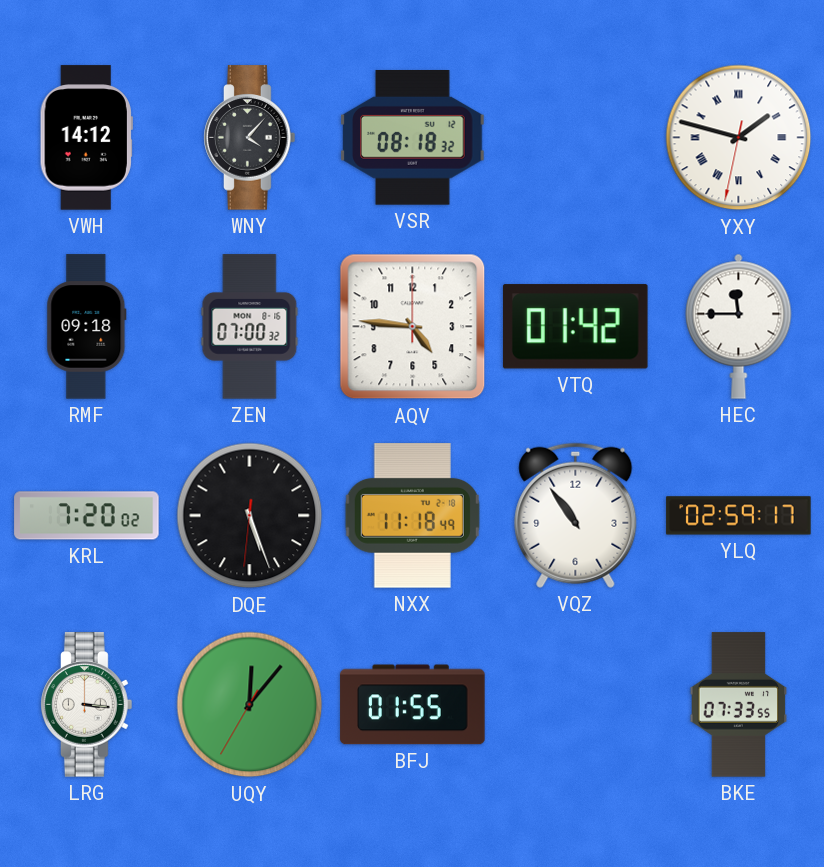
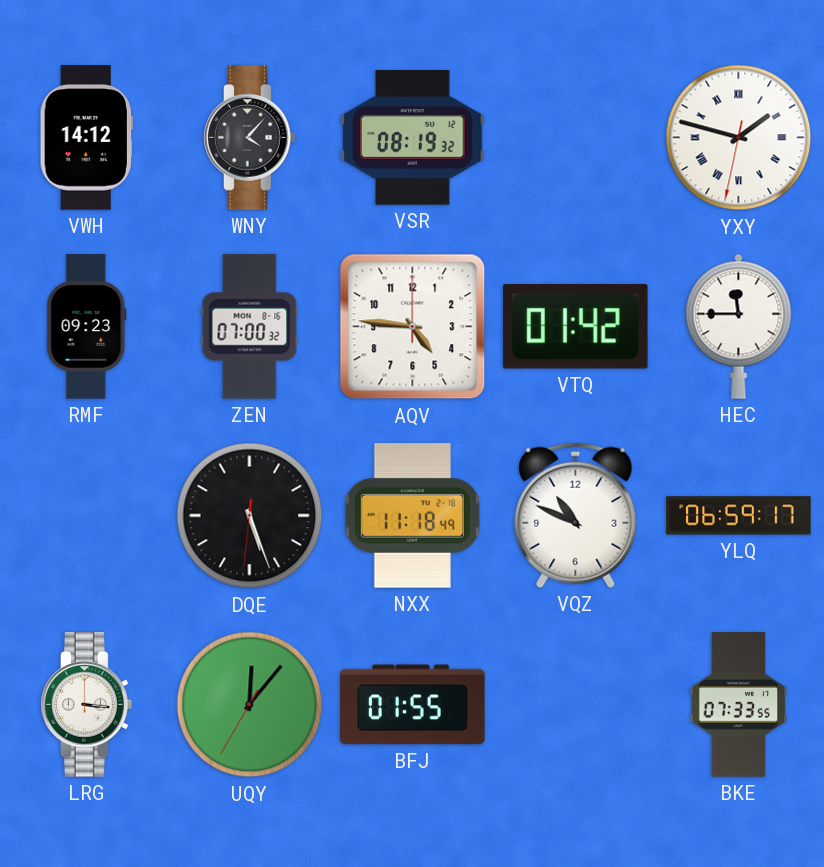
VSR: 08:18 -> 08:19
RMF: 09:18 -> 09:23
KRL: 7:20 -> none
VQZ: 10:54 -> 10:49
YLQ: 02:59 -> 06:59
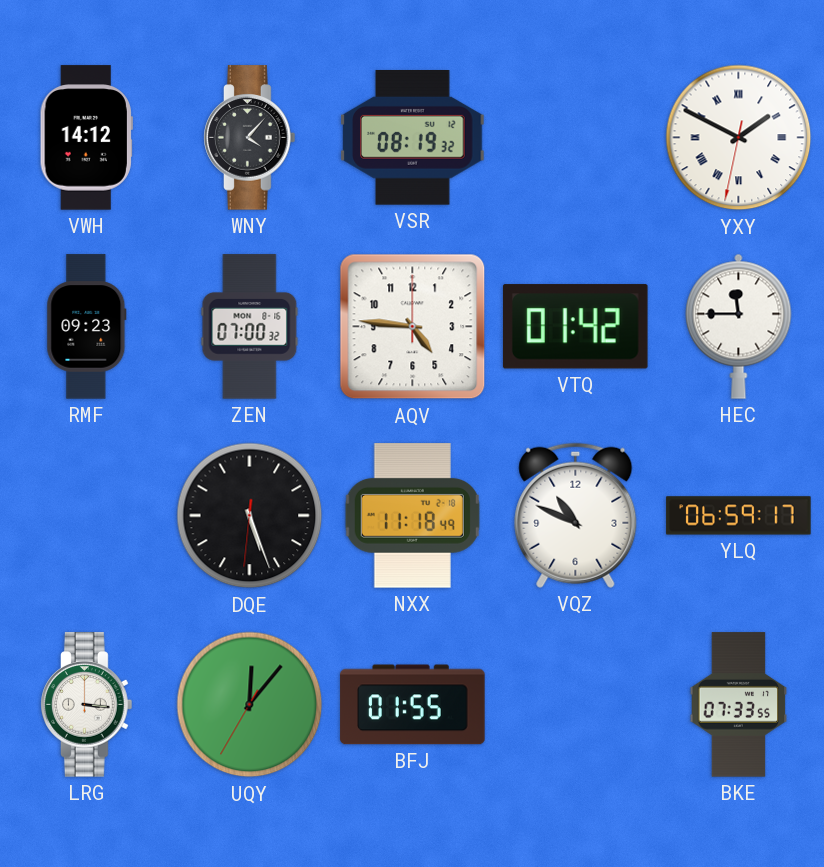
YXY: 1:47 -> 1:49
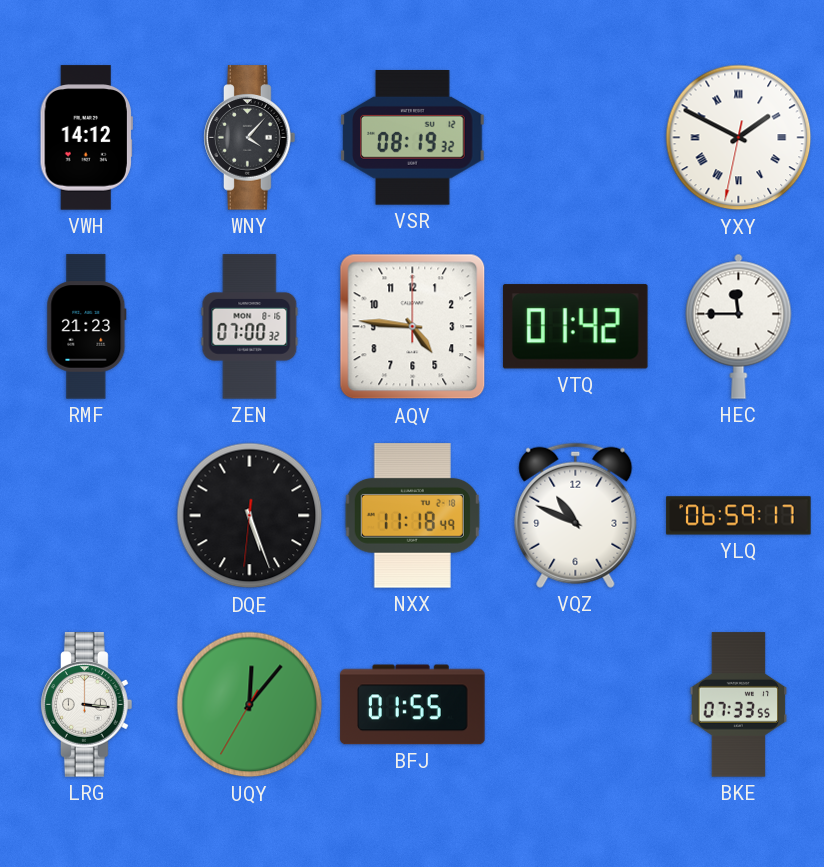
RMF: 09:23 -> 21:23
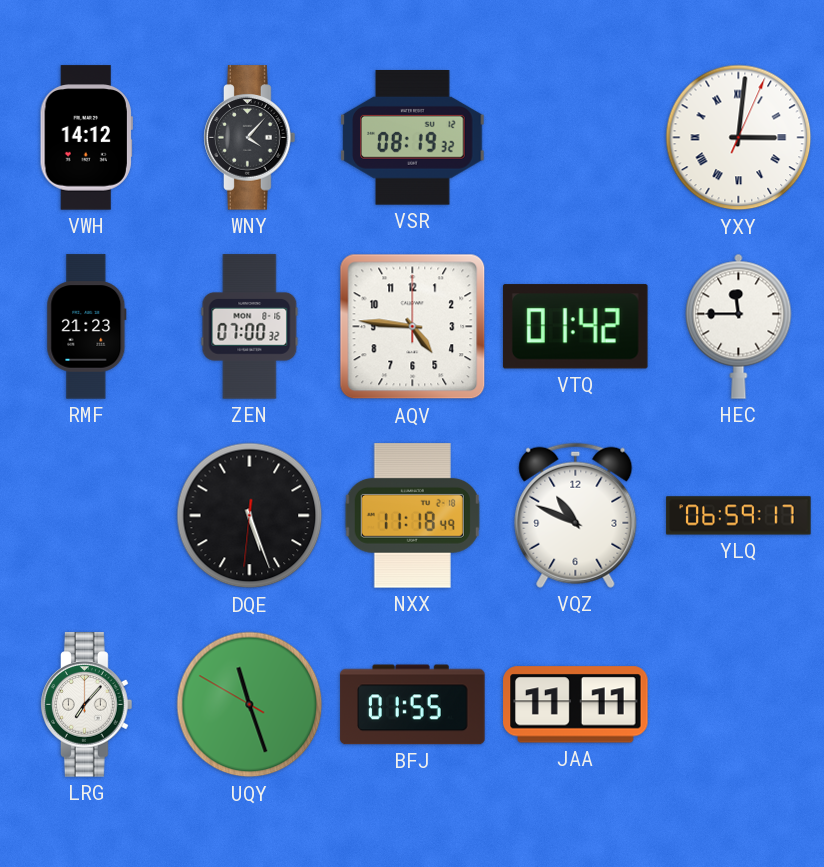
YXY: 1:49 -> 3:01
LRG: 3:16 -> 7:07
UQY: 12:06 -> 11:26
JAA: none -> 11:11
BKE: 07:33 -> none
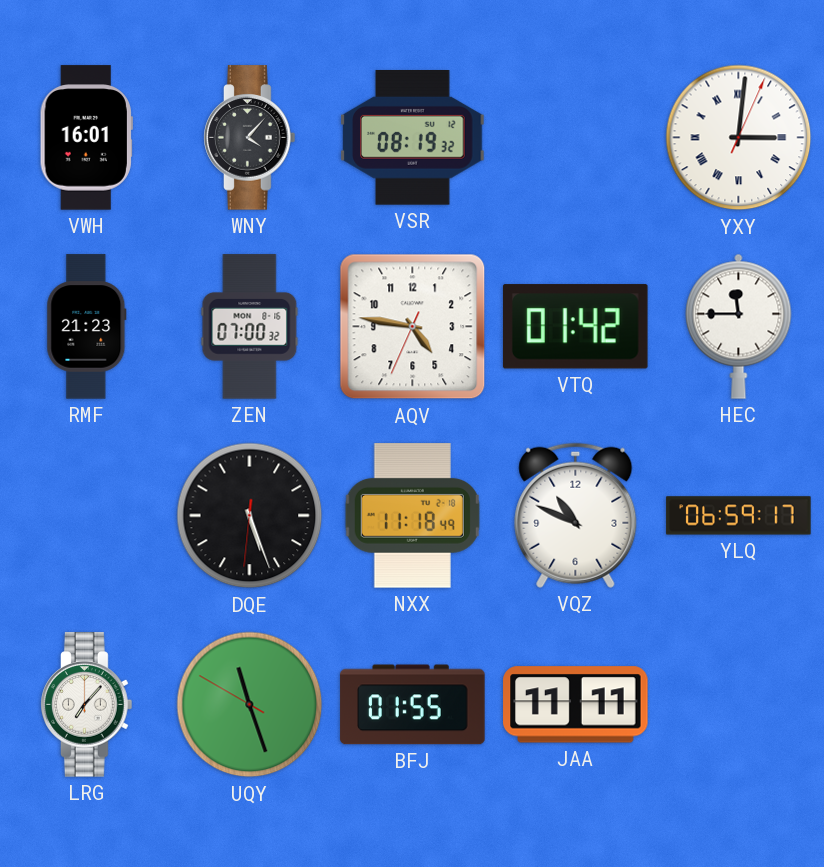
VWH: 14:12 -> 16:01
AQV: 4:46:00 -> 4:46:34
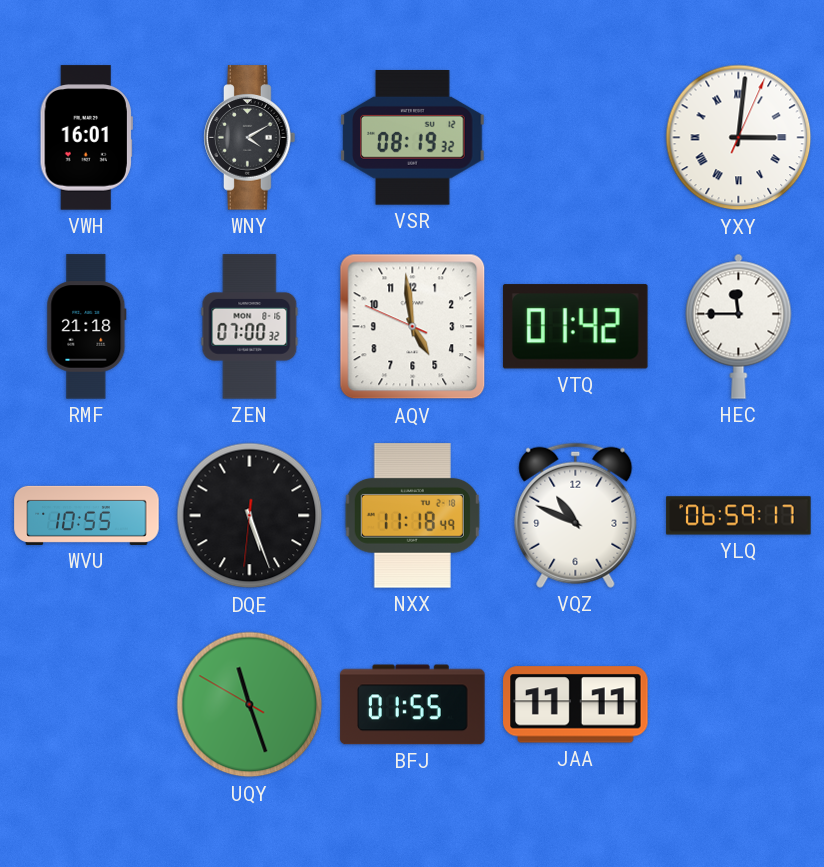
WNY: 4:07 -> 4:10
RMF: 21:23 -> 21:18
AQV: 4:46 -> 4:58
WVU: none -> 10:55
LRG: 7:07 -> none
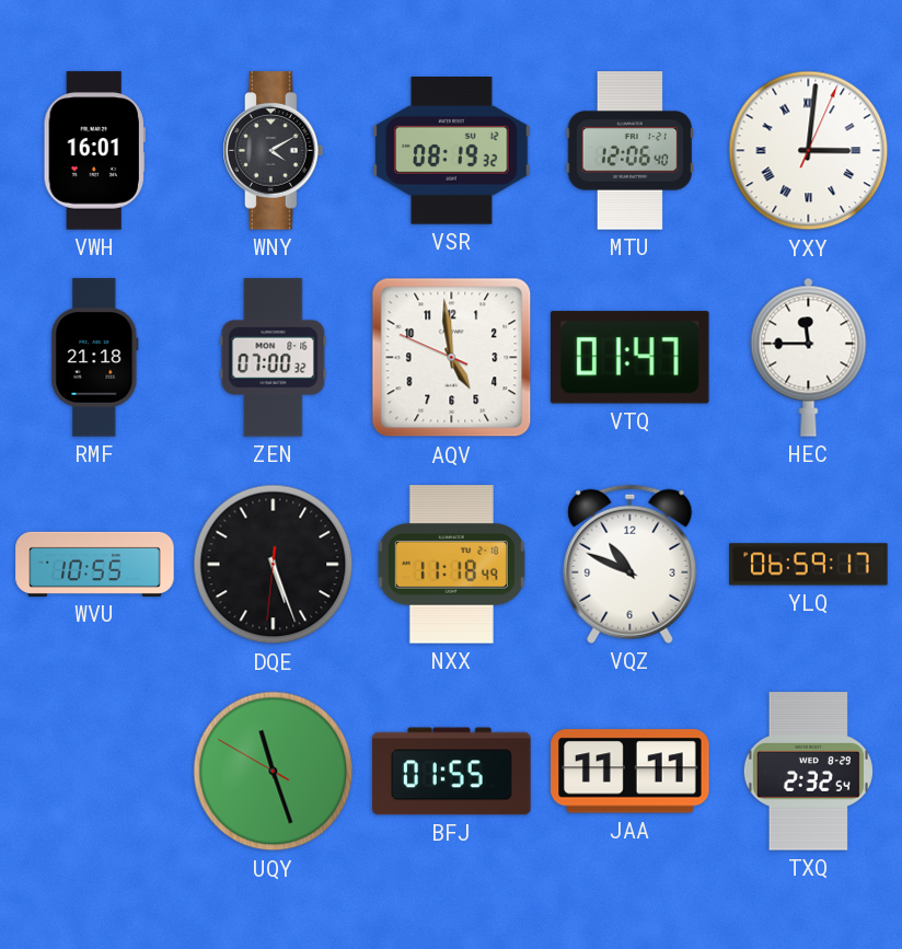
MTU: none -> 12:06
VTQ: 01:42 -> 01:47
TXQ: none -> 2:32
